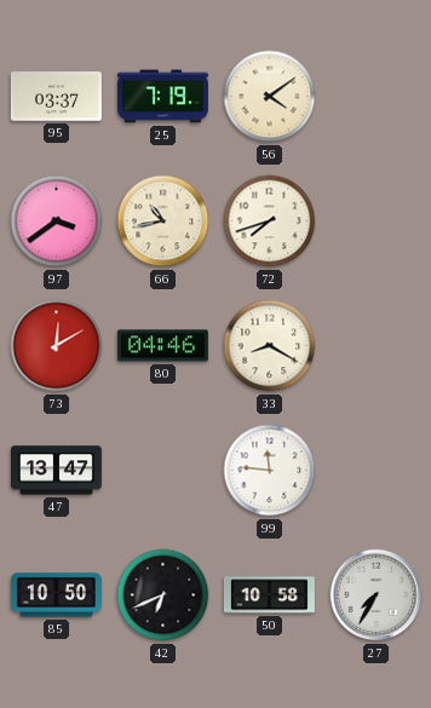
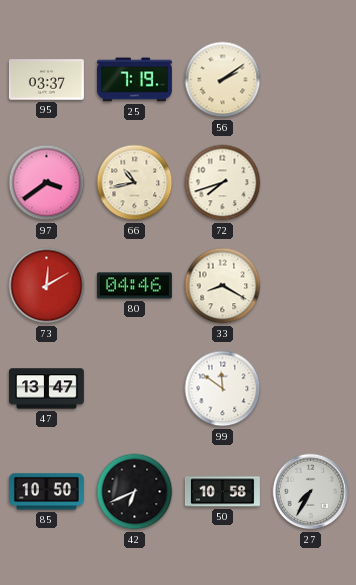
56: 4:09 -> 2:09
99: 11:46 -> 11:51
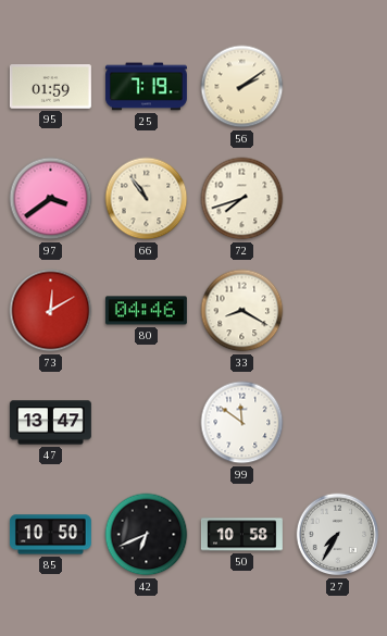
95: 03:37 -> 01:59
66: 10:43 -> 10:54
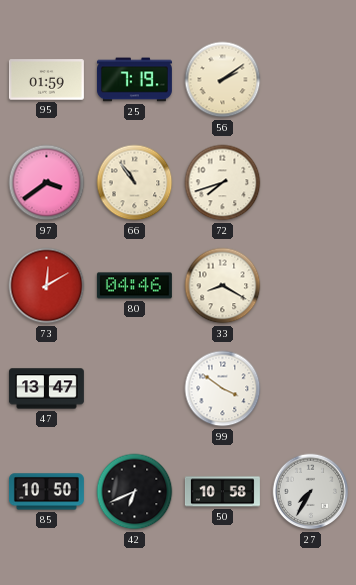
99: 11:51 -> 3:51
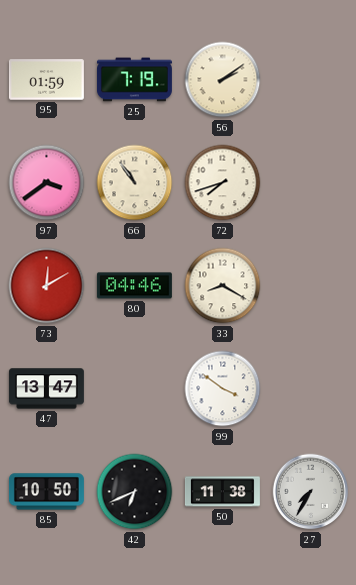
50: 10:58 -> 11:38
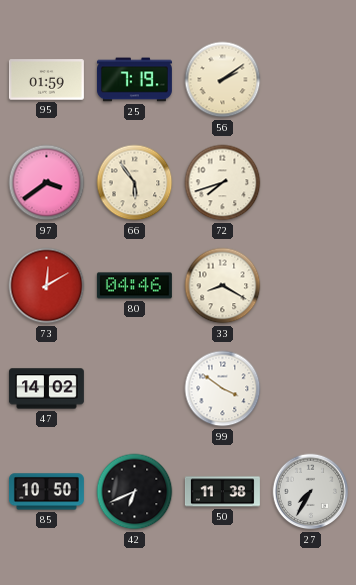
66: 10:54 -> 5:54
47: 13:47 -> 14:02
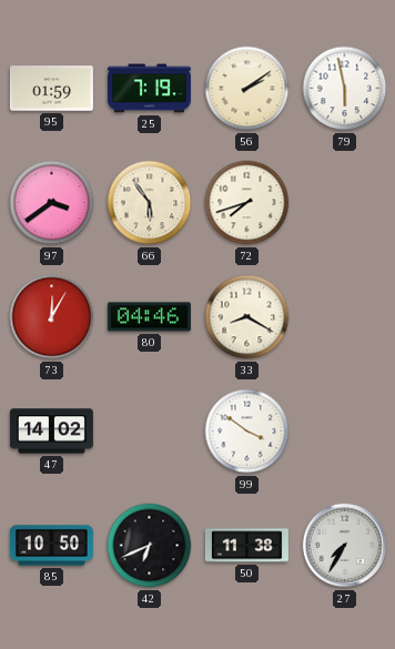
79: none -> 5:58
73: 12:10 -> 12:05
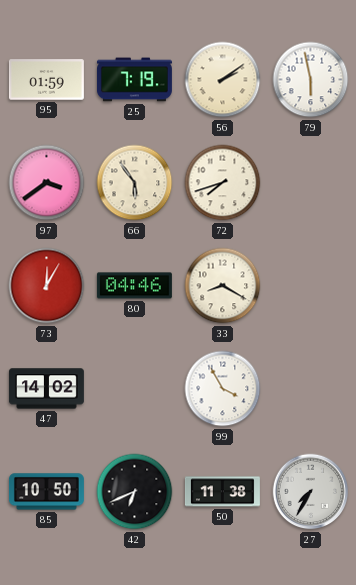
99: 3:51 -> 3:55
